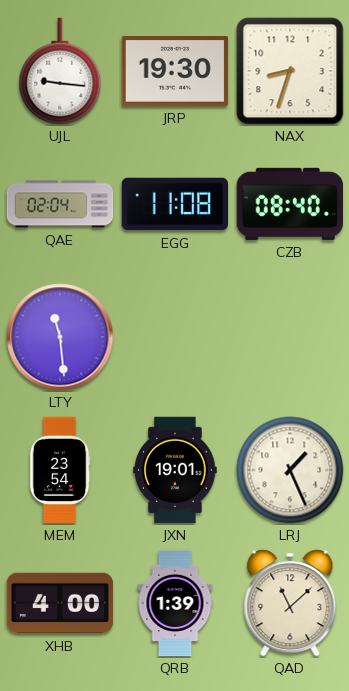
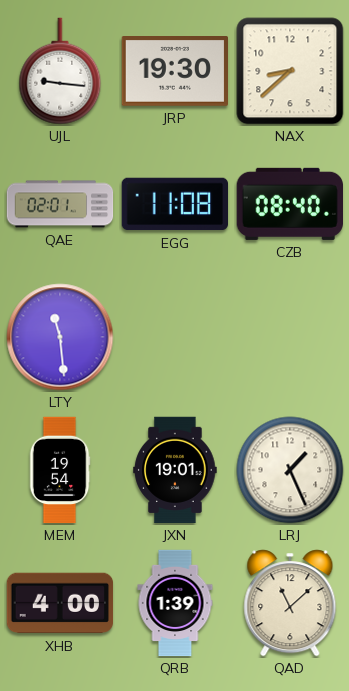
NAX: 8:33 -> 8:38
QAE: 02:04 -> 02:01
MEM: 23:54 -> 19:54
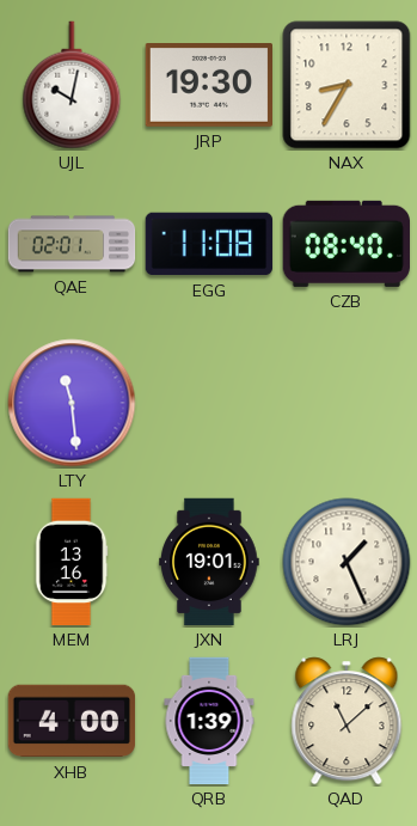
UJL: 9:16 -> 10:02
NAX: 8:38 -> 8:35
MEM: 19:54 -> 13:16
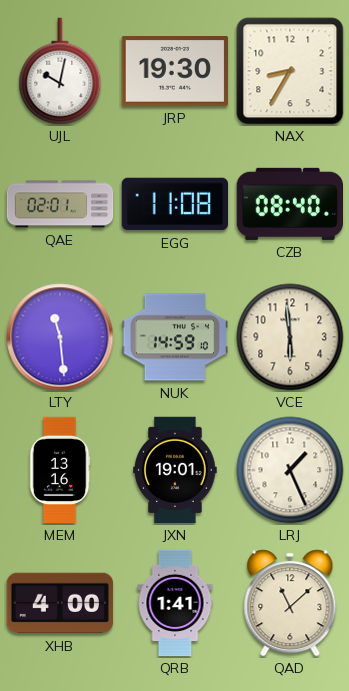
NUK: none -> 14:59
VCE: none -> 5:59
QRB: 1:39 -> 1:41
